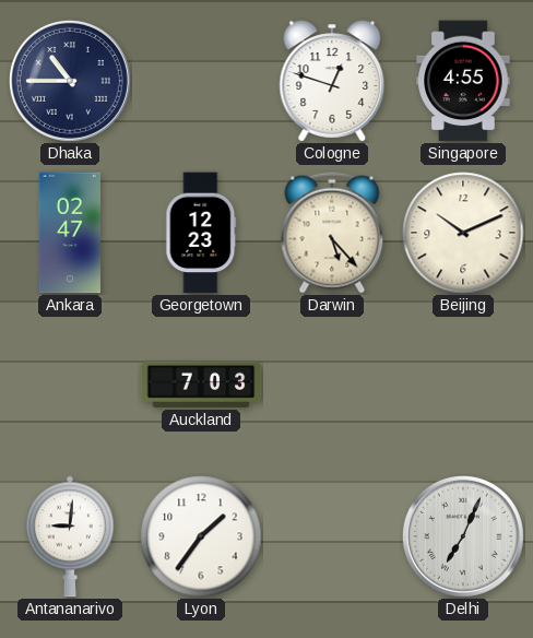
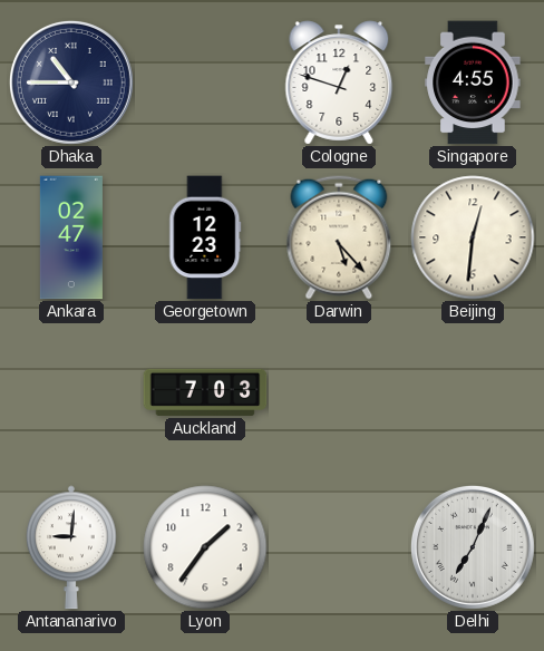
Beijing: 10:11 -> 12:31
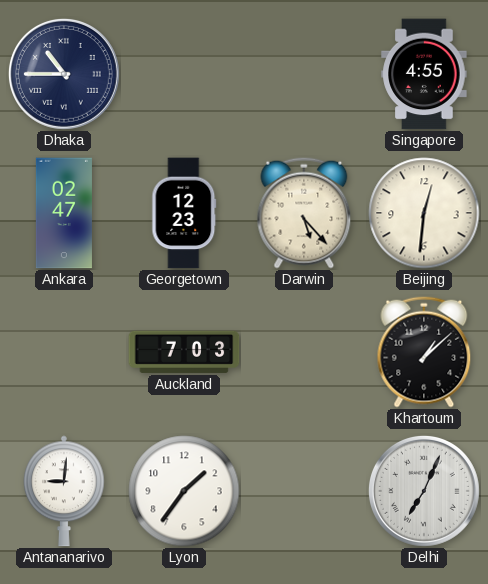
Cologne: 12:48 -> none
Khartoum: none -> 1:08
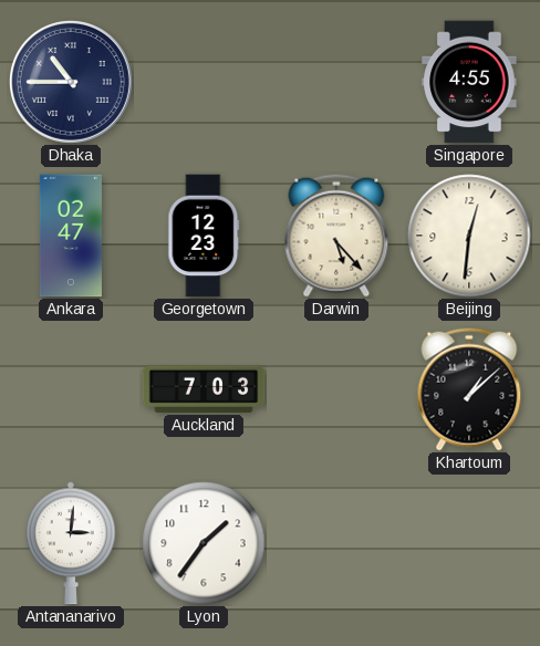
Antananarivo: 9:01 -> 3:01
Delhi: 7:04 -> none
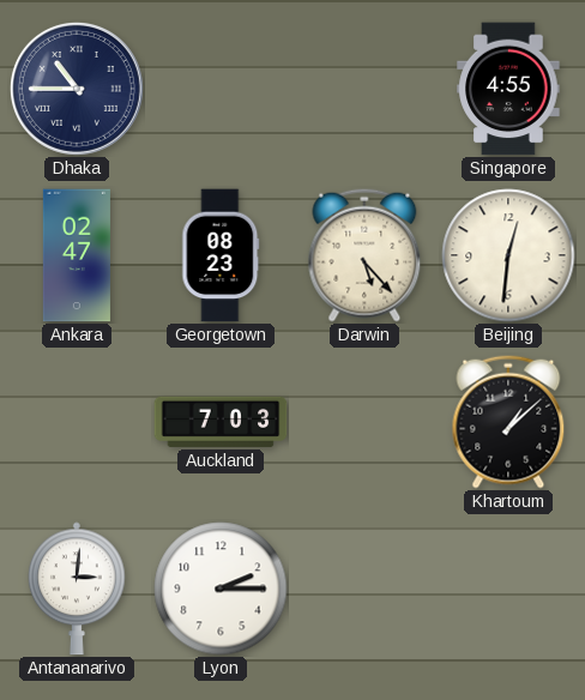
Georgetown: 12:23 -> 08:23
Lyon: 1:36 -> 2:15
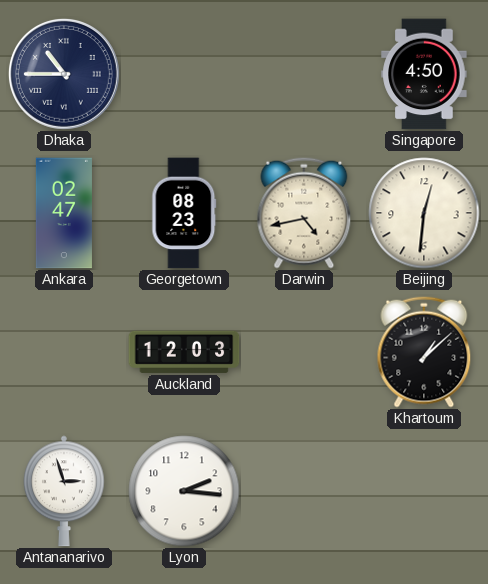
Singapore: 4:55 -> 4:50
Darwin: 5:23 -> 4:43
Auckland: 7:03 -> 12:03
Antananarivo: 3:01 -> 2:57
Lyon: 2:15 -> 2:16
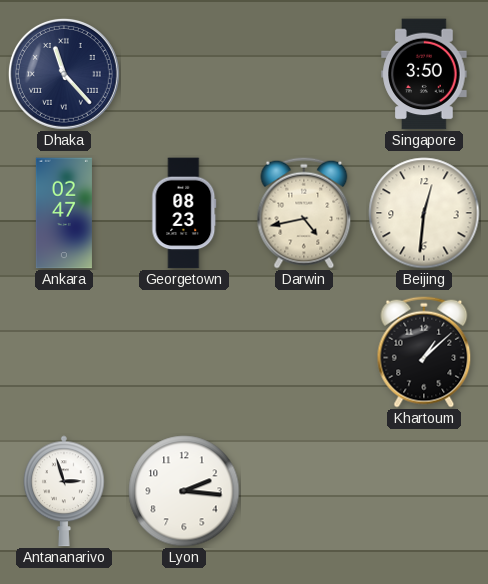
Dhaka: 10:45 -> 11:23
Singapore: 4:50 -> 3:50
Auckland: 12:03 -> none
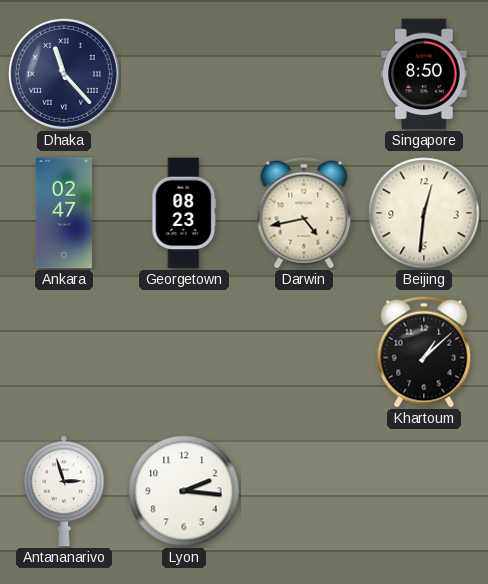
Singapore: 3:50 -> 8:50
